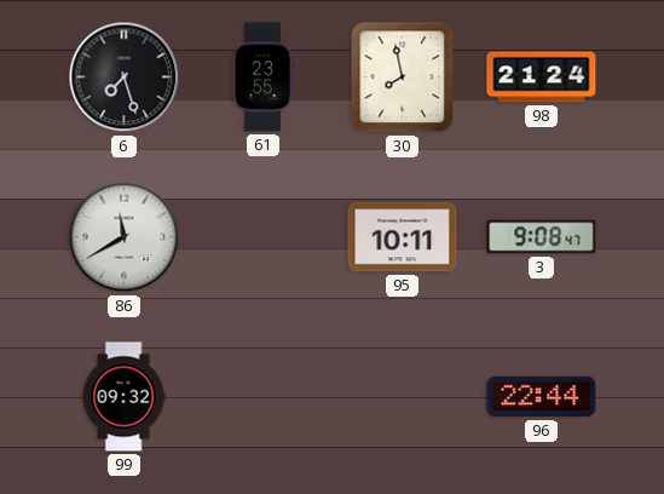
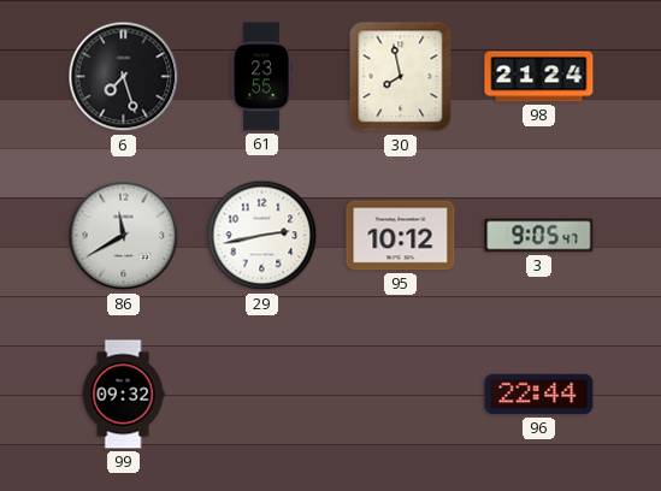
29: none -> 2:43
95: 10:11 -> 10:12
3: 9:08 -> 9:05
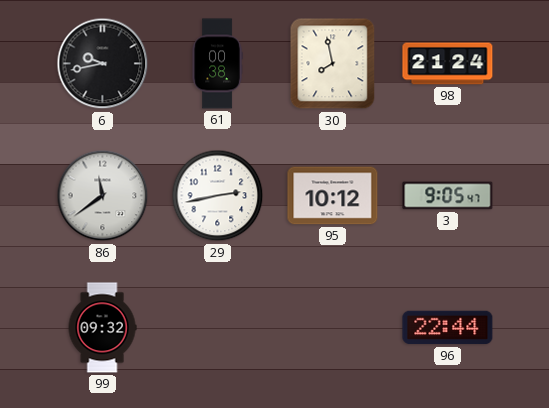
6: 7:27 -> 9:43
61: 23:55 -> 00:38
86: 11:40 -> 11:39
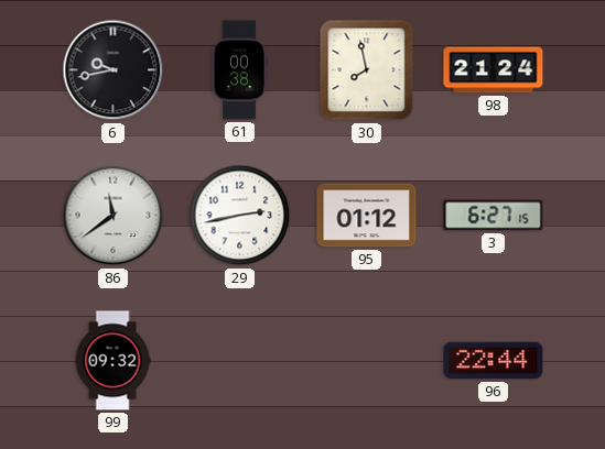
95: 10:12 -> 01:12
3: 9:05 -> 6:27
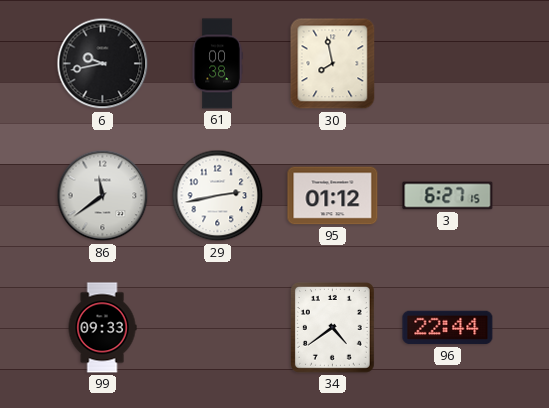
98: 21:24 -> none
99: 09:32 -> 09:33
34: none -> 4:39
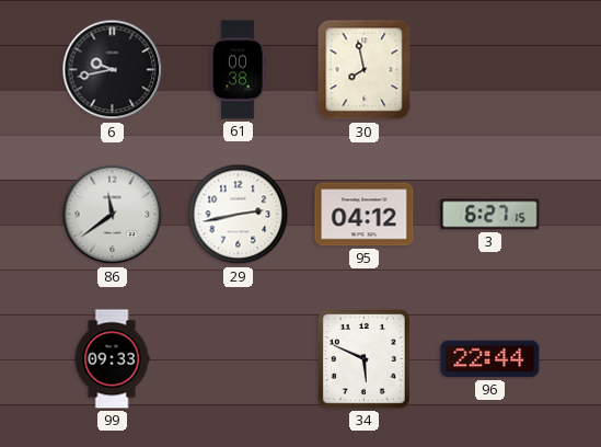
95: 01:12 -> 04:12
34: 4:39 -> 5:49
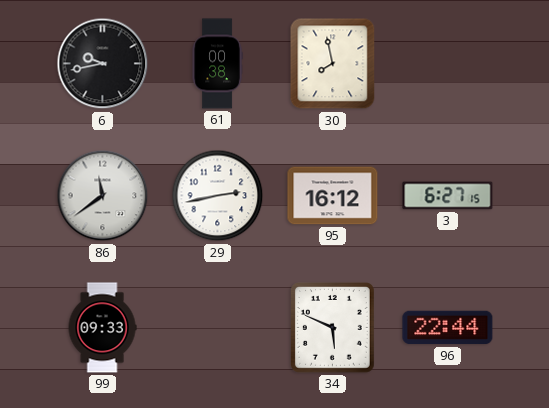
95: 04:12 -> 16:12
